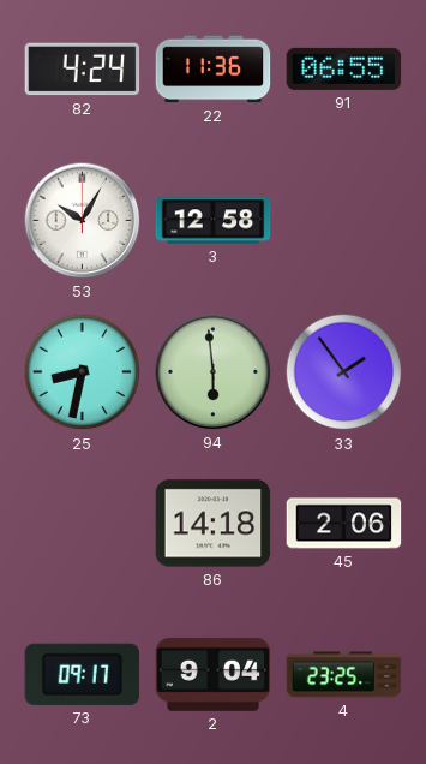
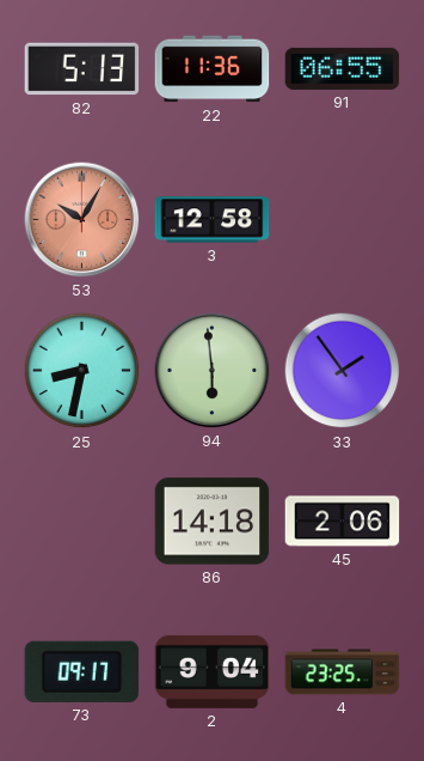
82: 4:24 -> 5:13
53 dial: white -> salmon
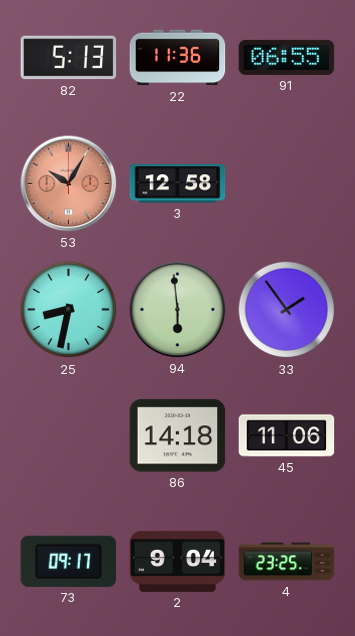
45: 2:06 -> 11:06
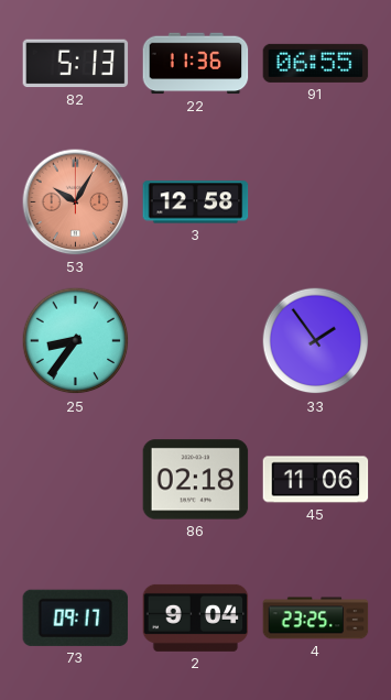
25: 8:32 -> 8:36
94: 5:59 -> none
86: 14:18 -> 02:18
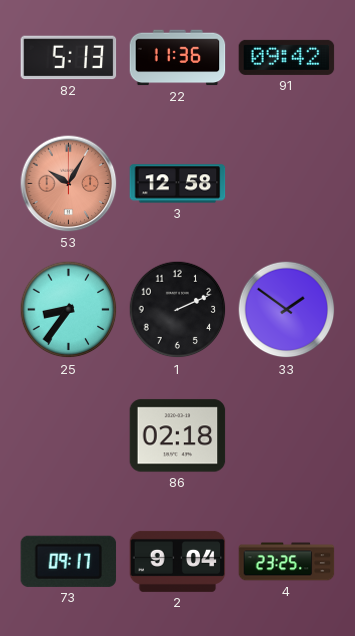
91: 06:55 -> 09:42
1: none -> 2:11
33: 1:54 -> 1:51
45: 11:06 -> none
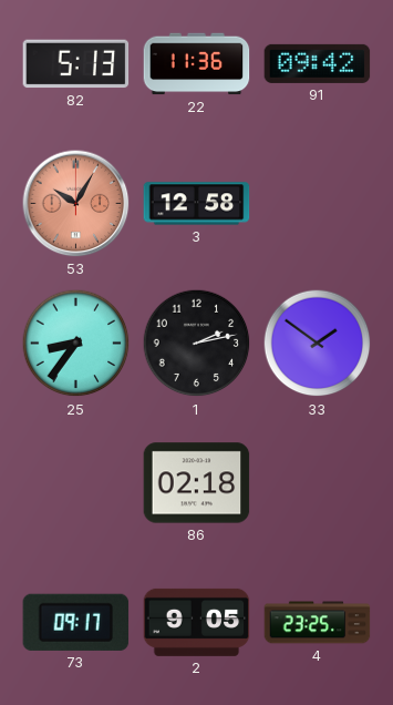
1: 2:11 -> 2:13
2: 9:04 -> 9:05
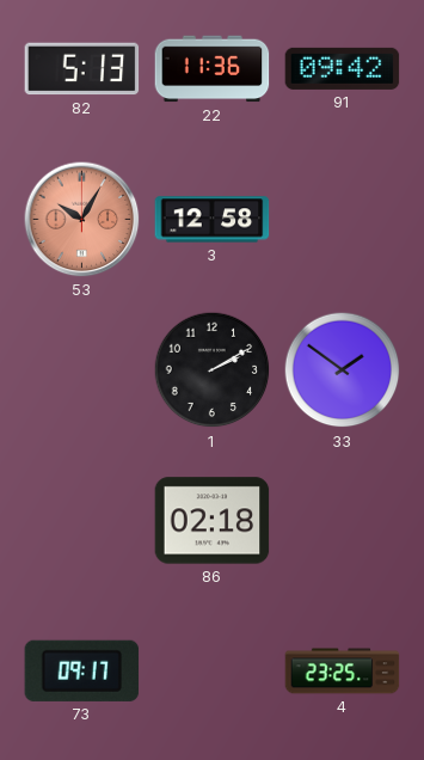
25: 8:36 -> none
1: 2:13 -> 2:10
2: 9:05 -> none
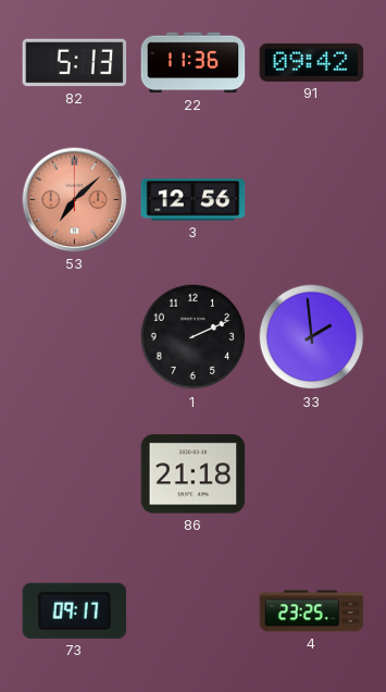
53: 10:05 -> 7:08
3: 12:58 -> 12:56
1: 2:10 -> 2:11
33: 1:51 -> 1:59
86: 02:18 -> 21:18
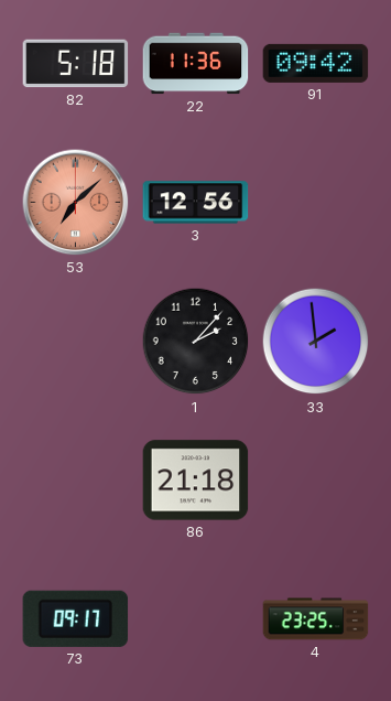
82: 5:13 -> 5:18
1: 2:11 -> 2:07
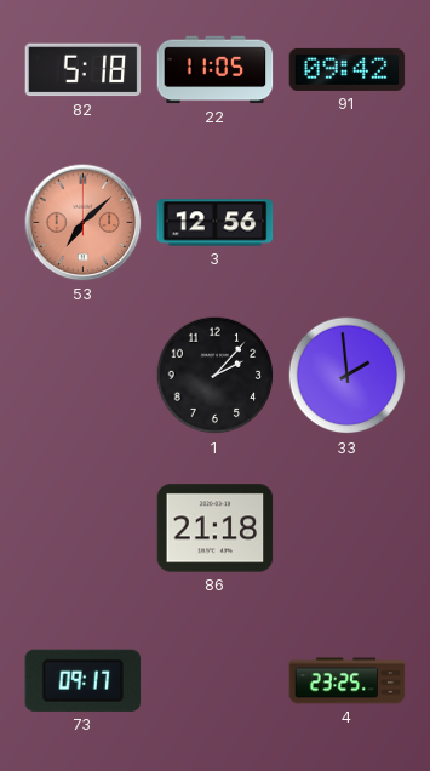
22: 11:36 -> 11:05
